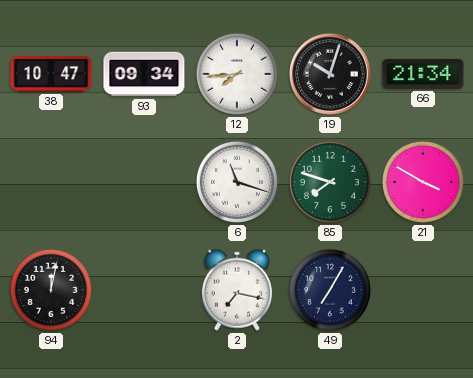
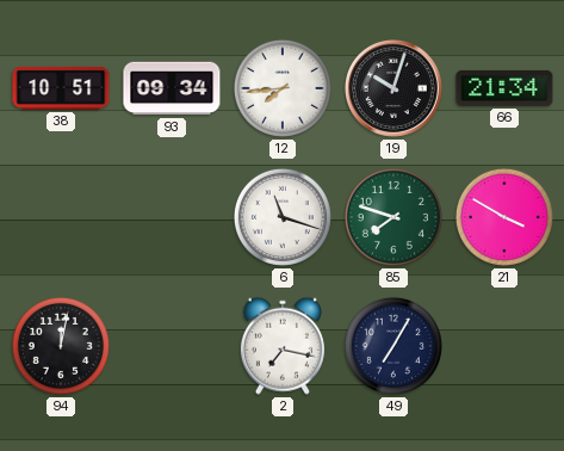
38: 10:47 -> 10:51
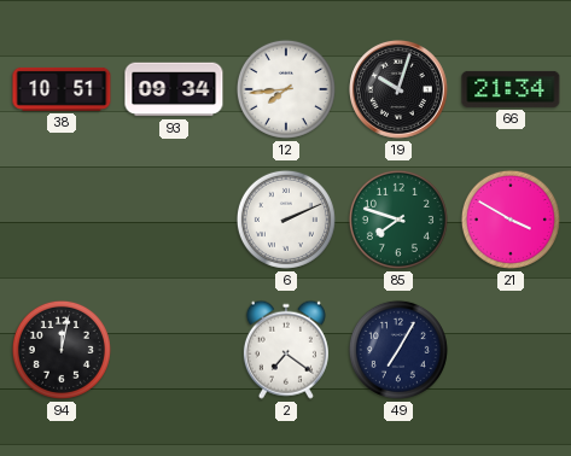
6: 11:18 -> 2:11
2: 7:17 -> 7:21
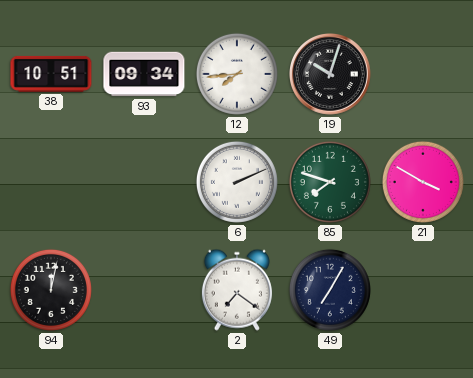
66: 21:34 -> none
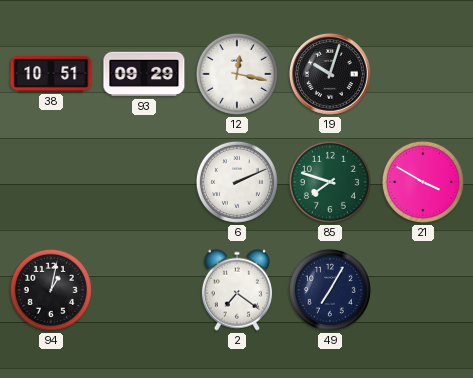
93: 09:34 -> 09:29
12: 7:44 -> 12:17
94: 12:02 -> 1:02
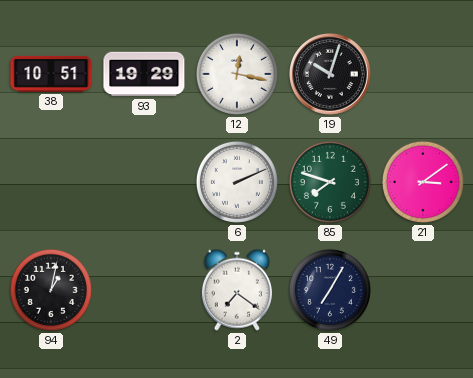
93: 09:29 -> 19:29
21: 3:50 -> 3:09
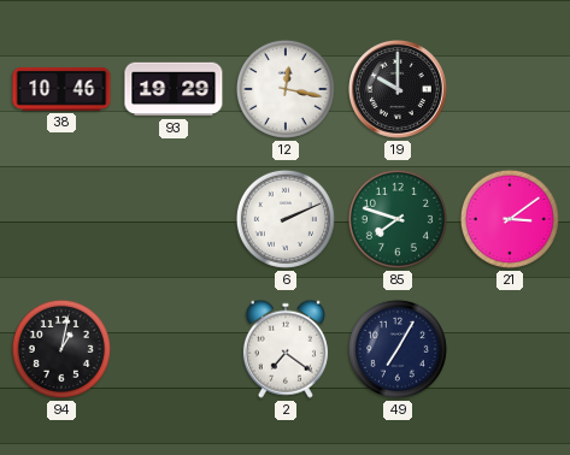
38: 10:51 -> 10:46
19: 10:03 -> 10:00
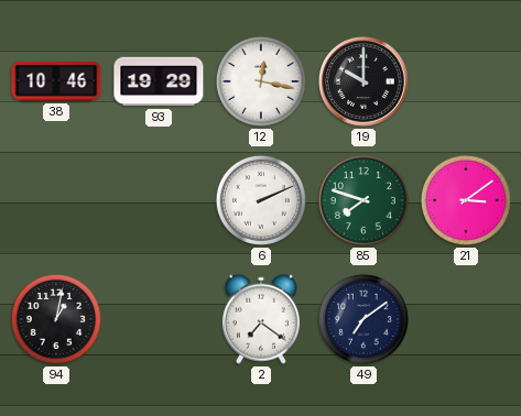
49: 7:05 -> 7:09
